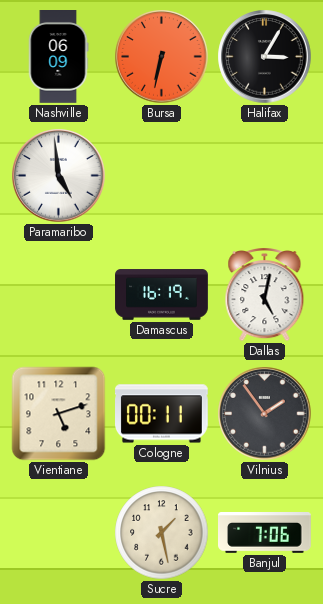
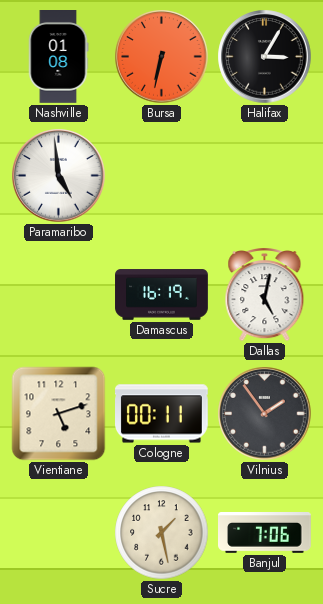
Nashville: 06:09 -> 01:08
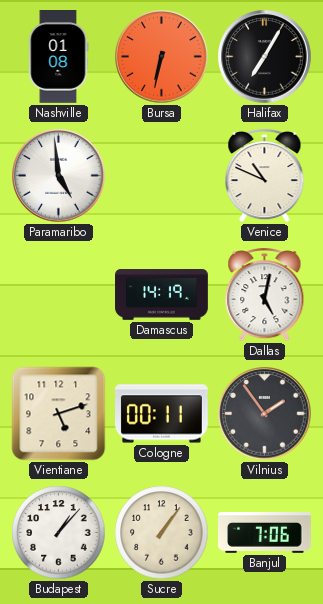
Halifax: 3:05 -> 7:05
Venice: none -> 10:49
Damascus: 16:19 -> 14:19
Budapest: none -> 1:07
Sucre: 1:28 -> 1:06
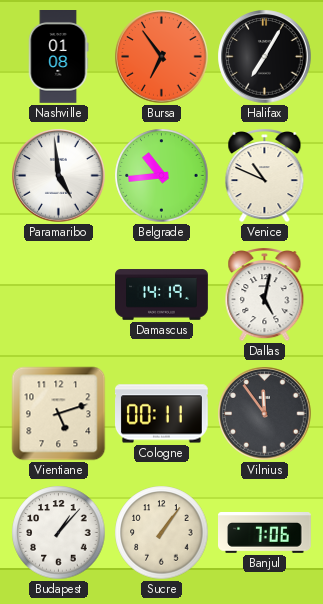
Bursa: 6:32 -> 6:54
Belgrade: none -> 10:44
Vilnius: 1:54 -> 11:54
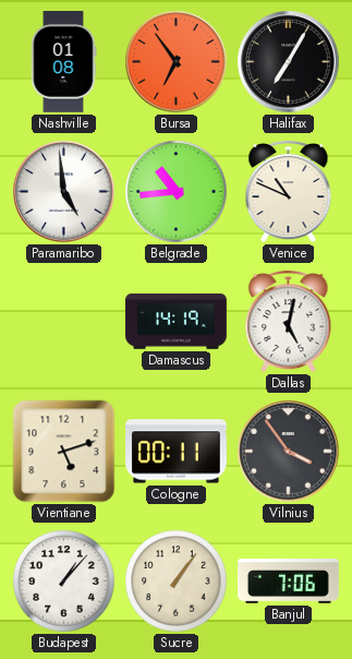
Vilnius: 11:54 -> 3:54
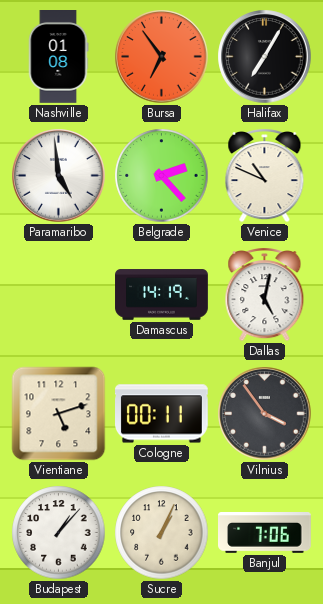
Belgrade: 10:44 -> 2:23
Sucre: 1:06 -> 1:04
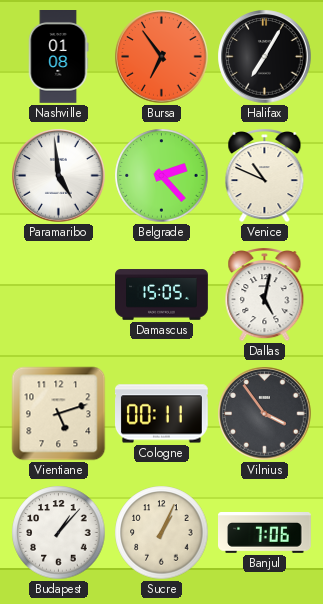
Damascus: 14:19 -> 15:05
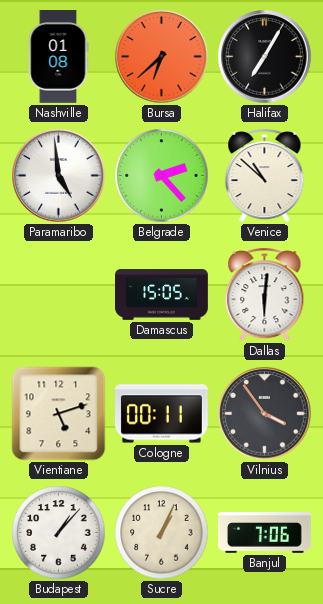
Bursa: 6:54 -> 6:38
Venice: 10:49 -> 10:52
Dallas: 5:02 -> 6:01
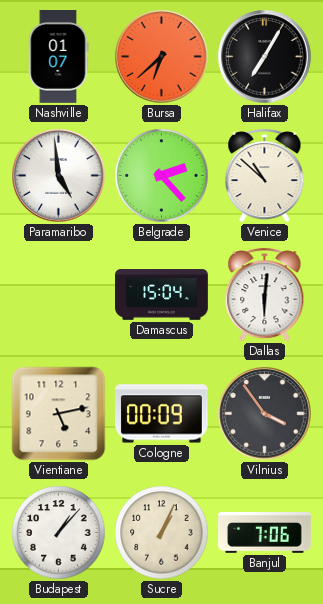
Nashville: 01:08 -> 01:07
Damascus: 15:05 -> 15:04
Vientiane: 5:12 -> 5:13
Cologne: 00:11 -> 00:09
